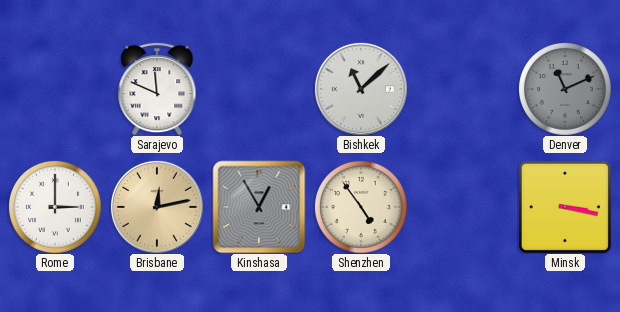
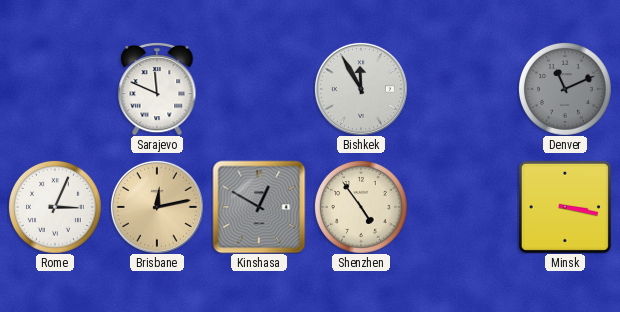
Bishkek: 11:08 -> 11:55
Rome: 3:00 -> 3:04
Kinshasa: 12:55 -> 12:50
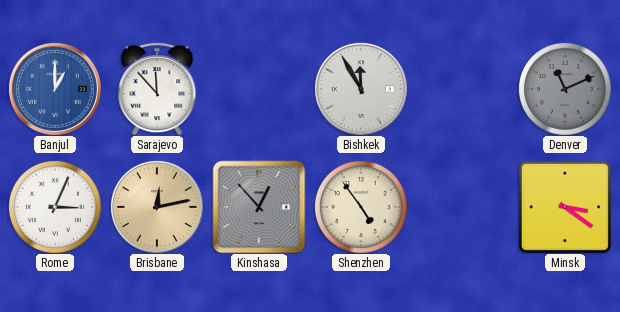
Banjul: none -> 1:00
Sarajevo: 11:49 -> 11:53
Kinshasa: 12:50 -> 12:53
Minsk: 3:17 -> 3:21
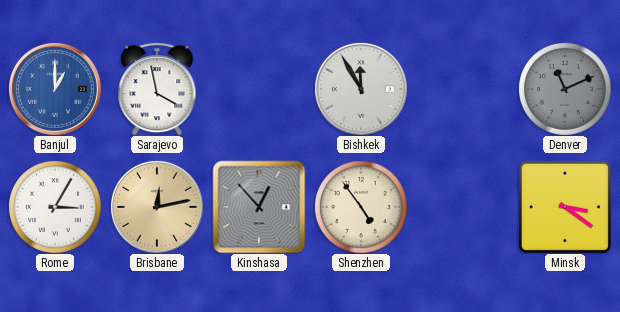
Sarajevo: 11:53 -> 3:58
Rome: 3:04 -> 3:05
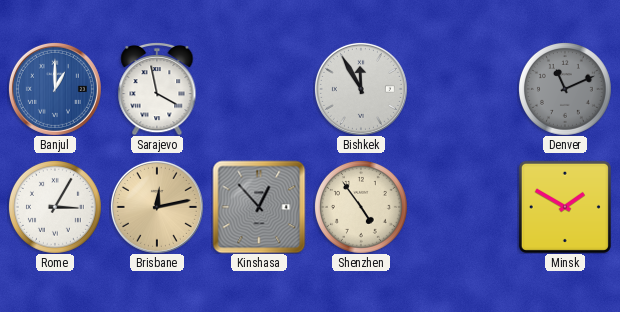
Minsk: 3:21 -> 1:50
